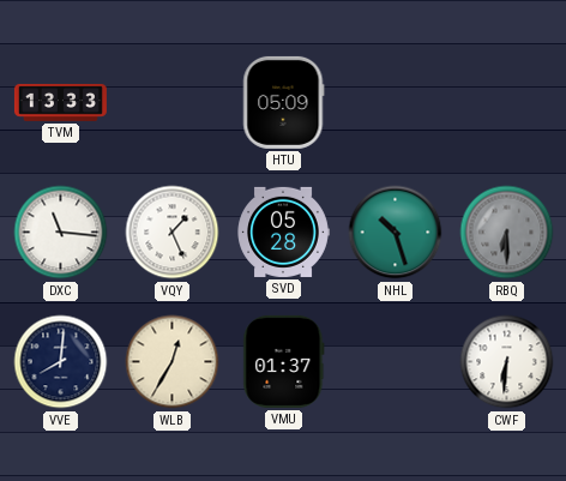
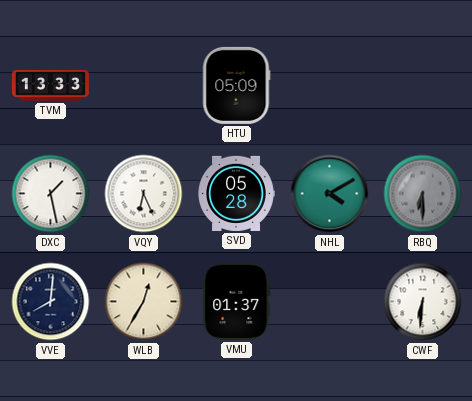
DXC: 11:16 -> 1:28
VQY: 1:26 -> 6:26
NHL: 10:27 -> 4:10
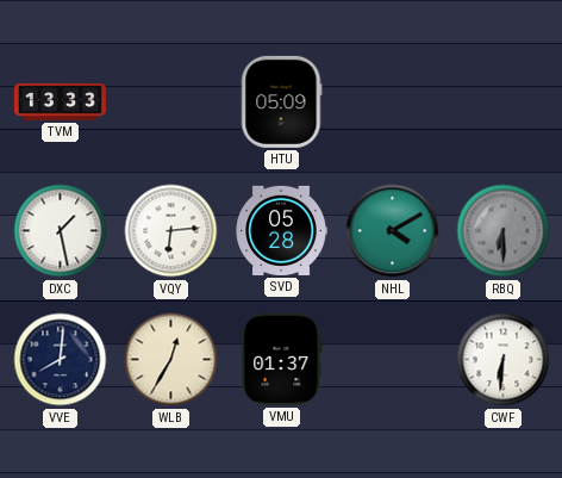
VQY: 6:26 -> 6:14
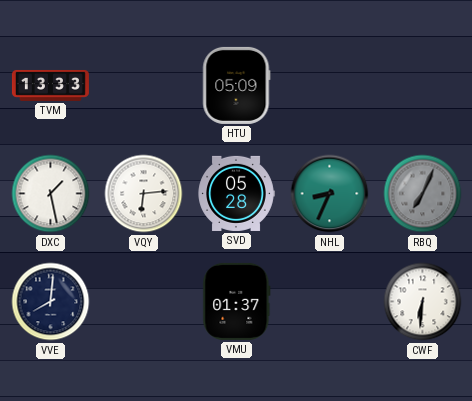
NHL: 4:10 -> 8:34
RBQ: 6:30 -> 7:04
WLB: 12:35 -> none
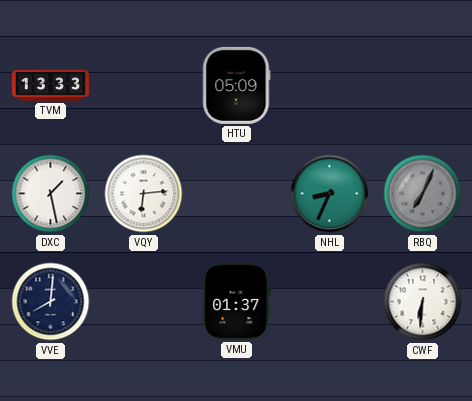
SVD: 05:28 -> none
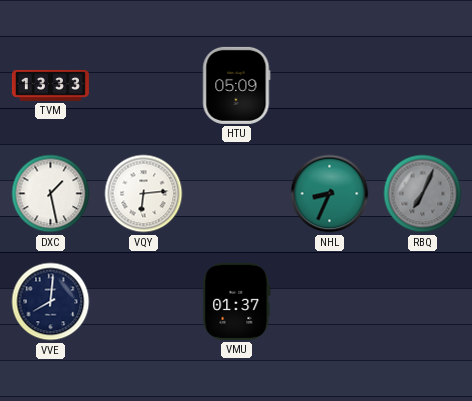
CWF: 6:31 -> none
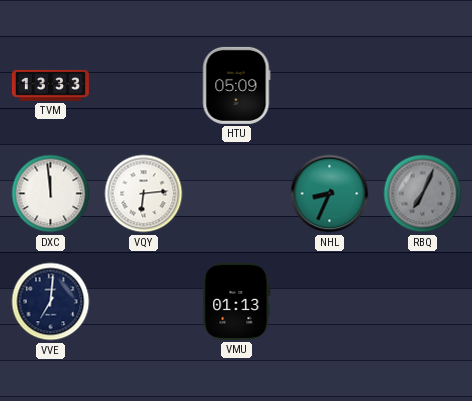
DXC: 1:28 -> 11:59
VVE: 8:01 -> 7:01
VMU: 01:37 -> 01:13
